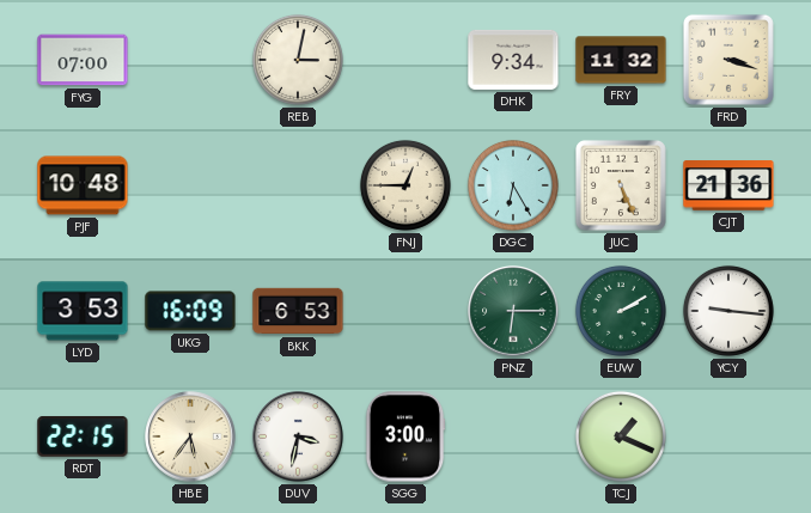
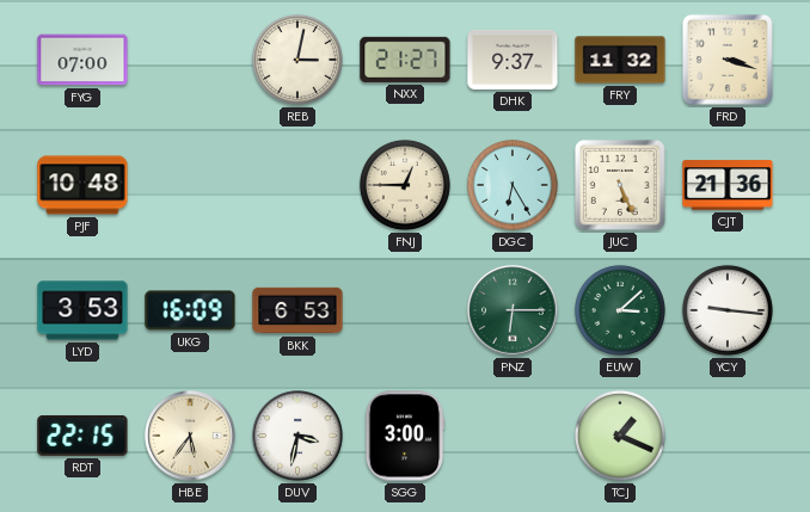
NXX: none -> 21:27
DHK: 9:34 -> 9:37
EUW: 2:10 -> 3:08
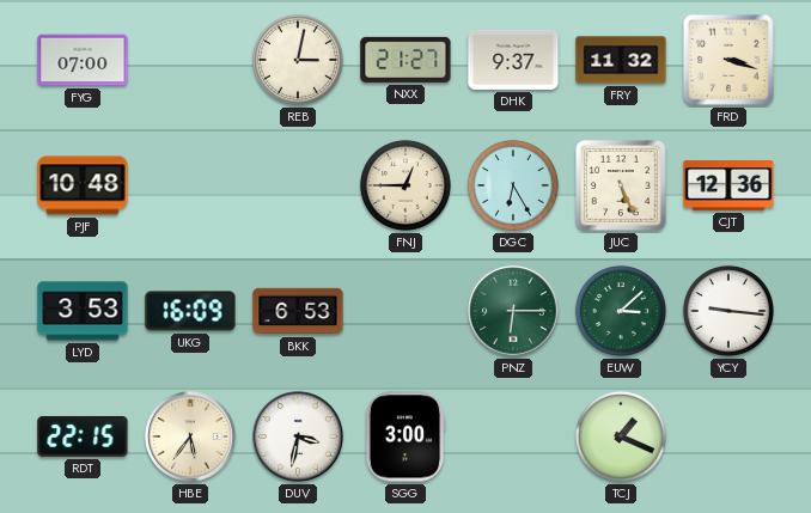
CJT: 21:36 -> 12:36
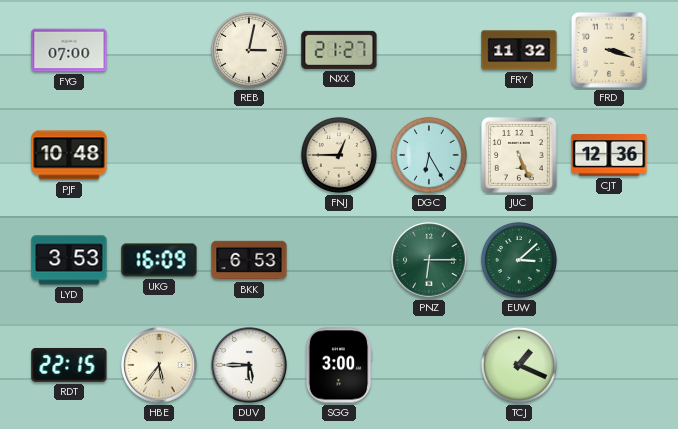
DHK: 9:37 -> none
YCY: 9:16 -> none
DUV: 3:32 -> 5:45
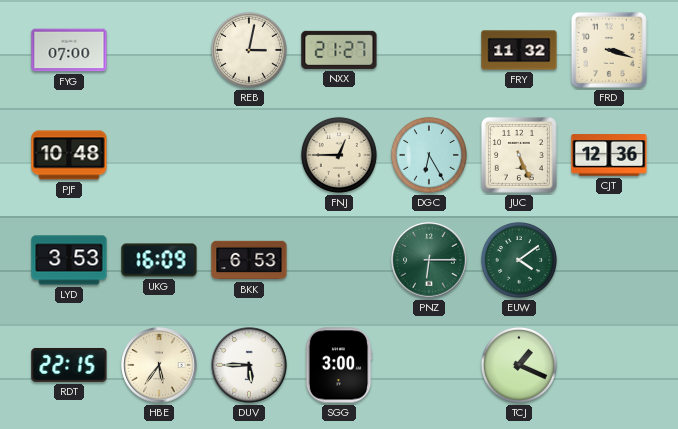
EUW: 3:08 -> 4:09
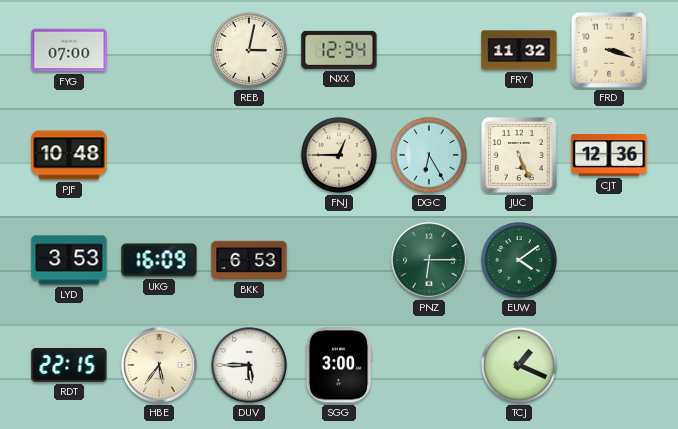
NXX: 21:27 -> 12:34
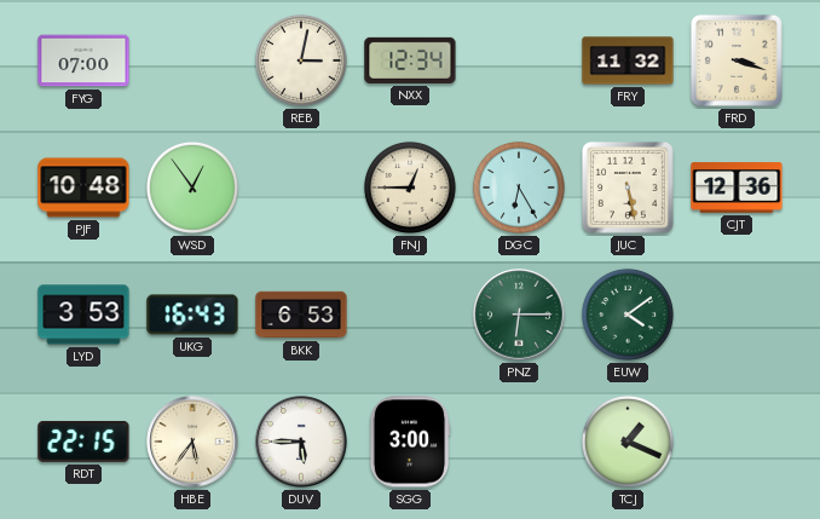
WSD: none -> 12:54
JUC: 5:26 -> 5:28
UKG: 16:09 -> 16:43
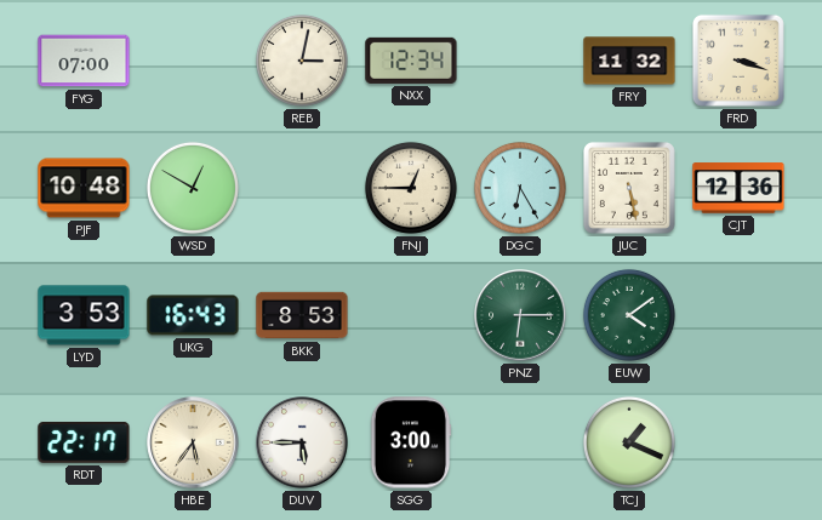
WSD: 12:54 -> 12:50
BKK: 6:53 -> 8:53
RDT: 22:15 -> 22:17
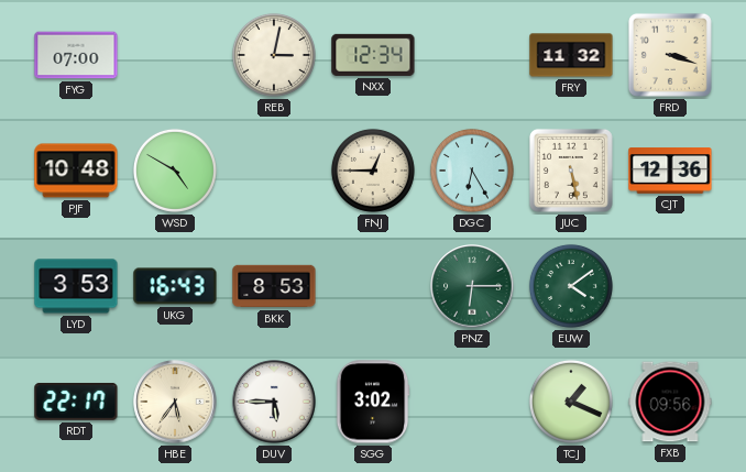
WSD: 12:50 -> 4:50
SGG: 3:00 -> 3:02
FXB: none -> 09:56
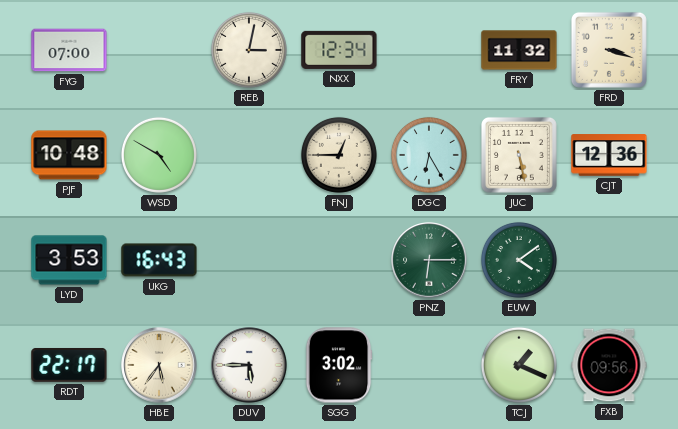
BKK: 8:53 -> none
